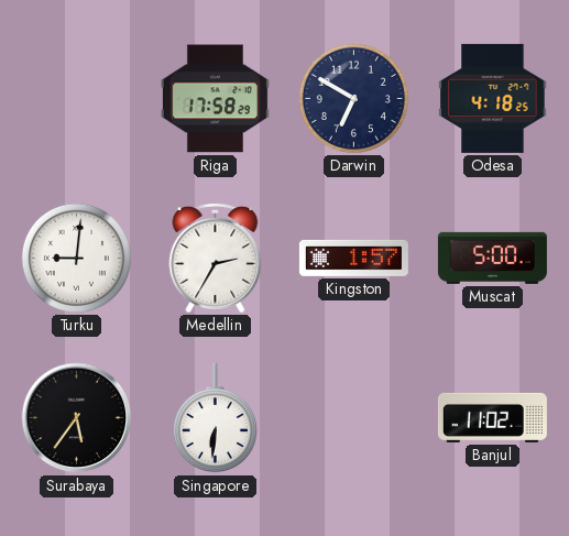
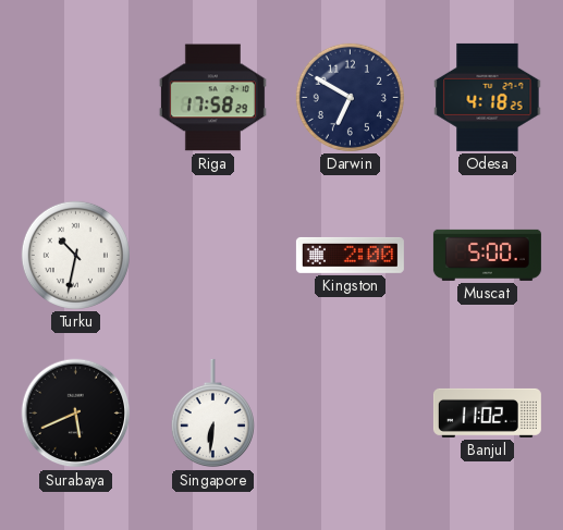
Turku: 9:01 -> 10:32
Medellin: 2:35 -> none
Kingston: 1:57 -> 2:00
Surabaya: 5:36 -> 5:41
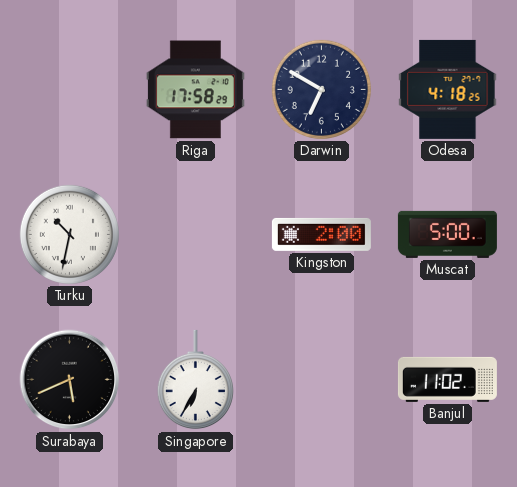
Singapore: 6:31 -> 6:35
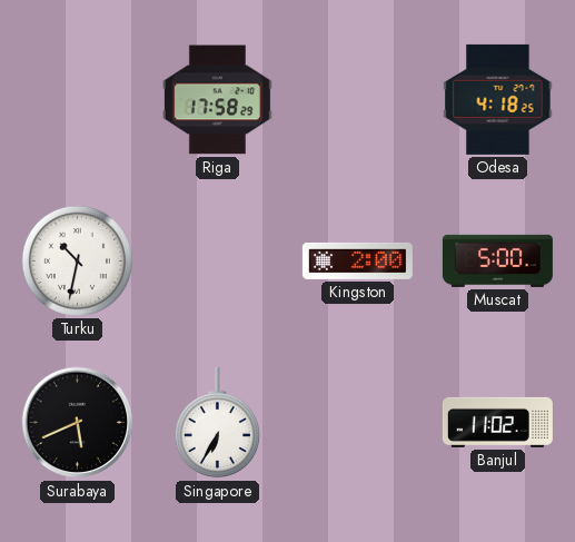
Darwin: 6:50 -> none
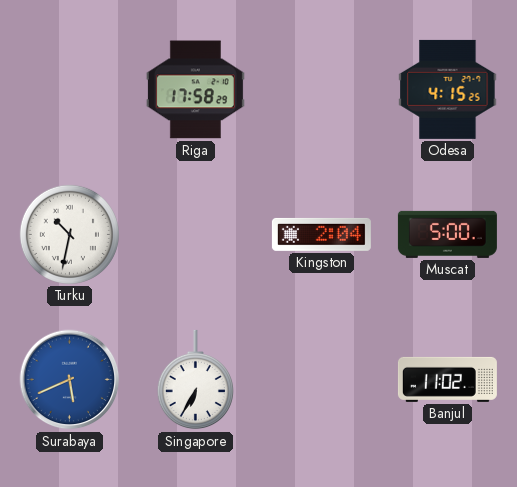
Odesa: 4:18 -> 4:15
Kingston: 2:00 -> 2:04
Surabaya dial: black -> blue
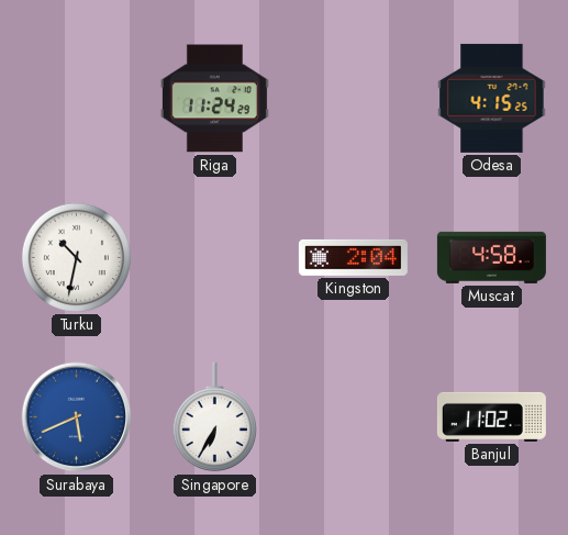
Riga: 17:58 -> 11:24
Muscat: 5:00 -> 4:58
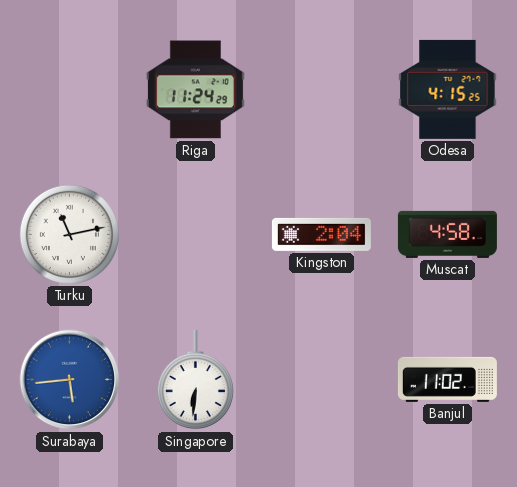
Turku: 10:32 -> 11:13
Surabaya: 5:41 -> 5:44
Singapore: 6:35 -> 6:31
